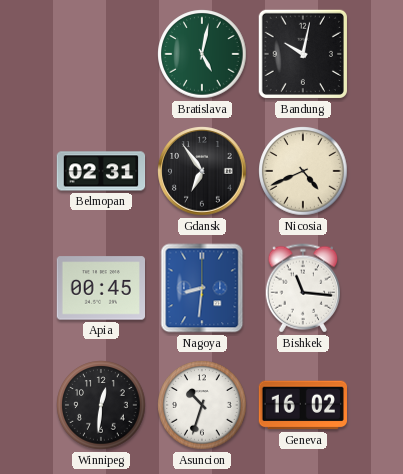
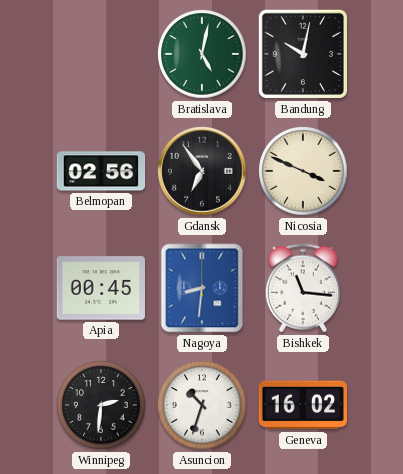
Belmopan: 02:31 -> 02:56
Nicosia: 4:41 -> 3:49
Winnipeg: 12:31 -> 2:31
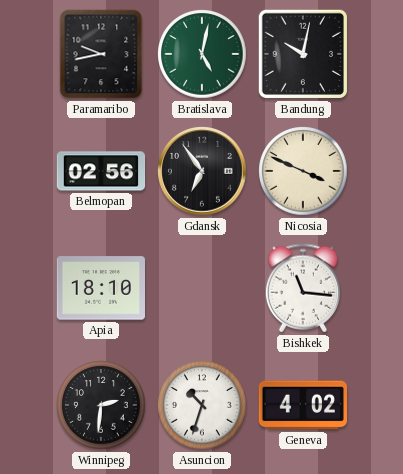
Paramaribo: none -> 9:43
Apia: 00:45 -> 18:10
Nagoya: 8:31 -> none
Geneva: 16:02 -> 4:02
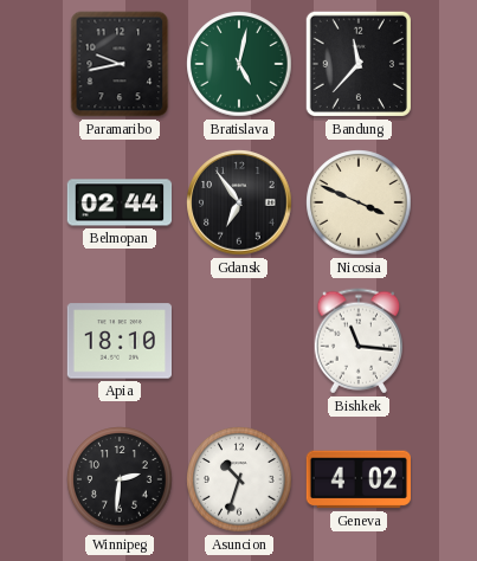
Bandung: 10:02 -> 11:37
Belmopan: 02:56 -> 02:44
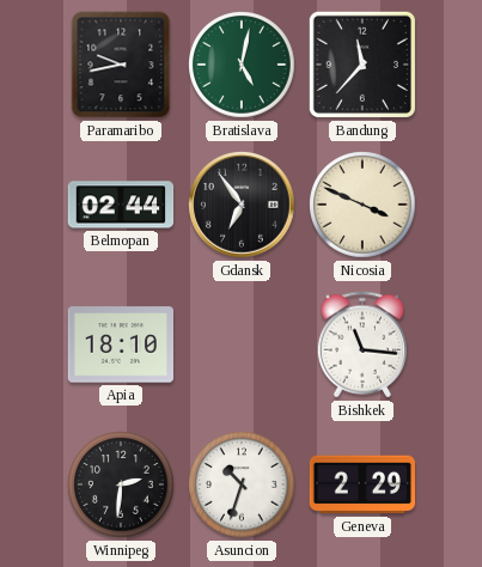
Geneva: 4:02 -> 2:29
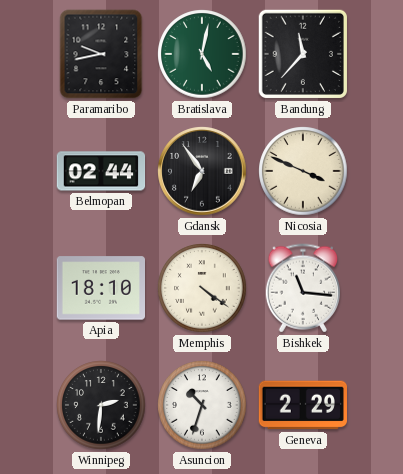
Memphis: none -> 4:21
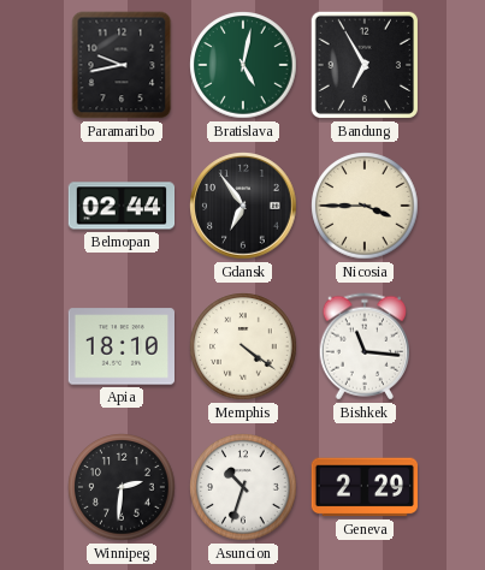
Bandung: 11:37 -> 6:55
Nicosia: 3:49 -> 3:45
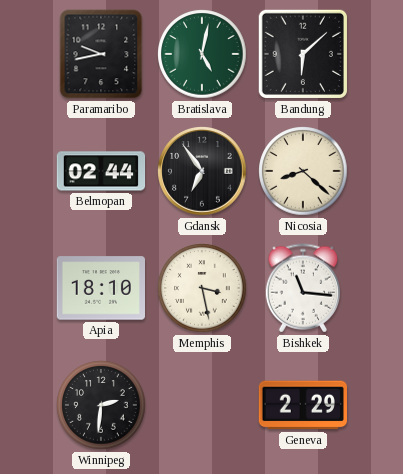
Bandung: 6:55 -> 6:08
Nicosia: 3:45 -> 8:22
Memphis: 4:21 -> 3:28
Asuncion: 10:33 -> none
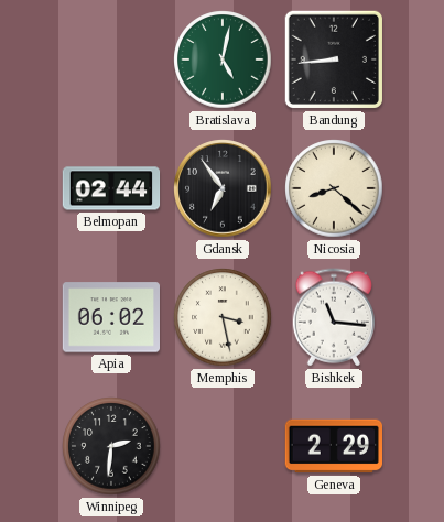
Paramaribo: 9:43 -> none
Bandung: 6:08 -> 8:44
Apia: 18:10 -> 06:02
